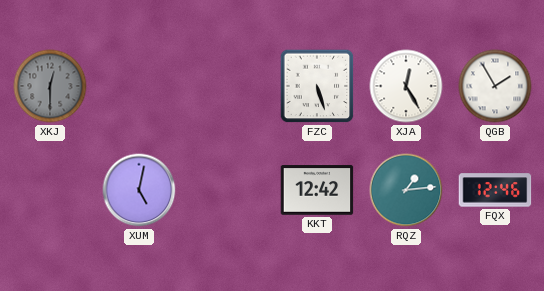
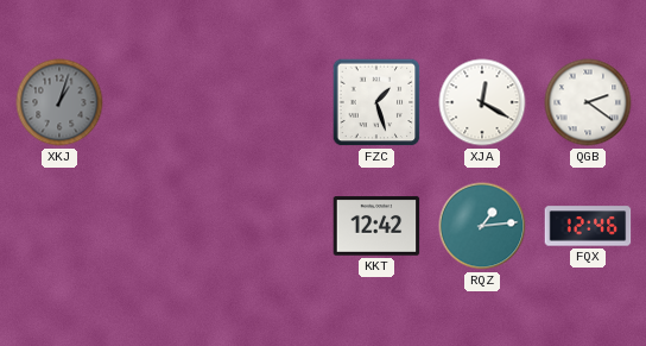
XKJ: 12:30 -> 1:03
FZC: 5:27 -> 1:27
XJA: 12:25 -> 12:20
QGB: 1:55 -> 2:21
XUM: 5:02 -> none
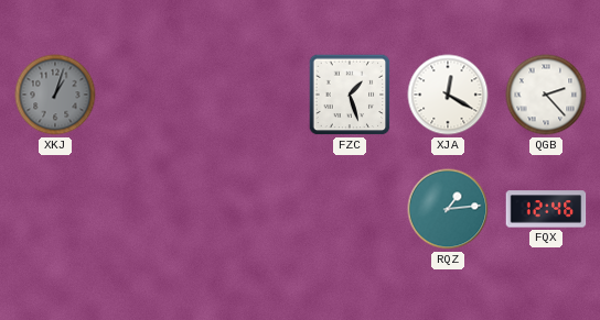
QGB: 2:21 -> 2:23
KKT: 12:42 -> none
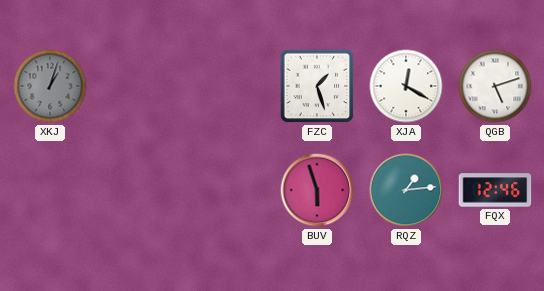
QGB: 2:23 -> 5:12
BUV: none -> 5:57
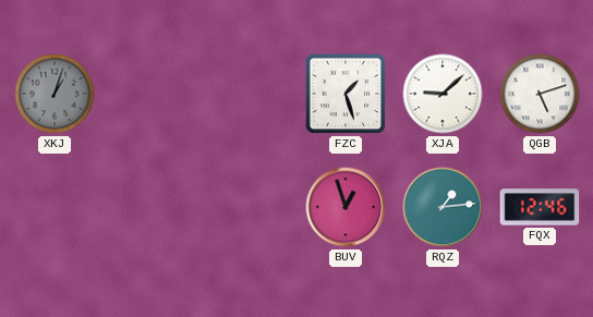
XJA: 12:20 -> 9:08
BUV: 5:57 -> 12:57
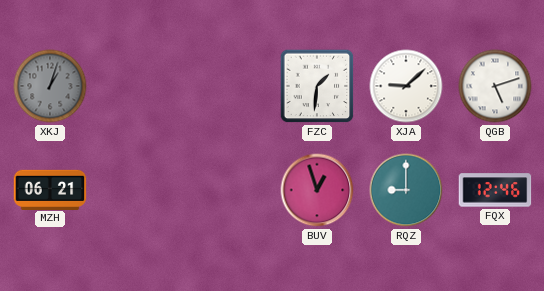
FZC: 1:27 -> 1:31
MZH: none -> 06:21
RQZ: 1:14 -> 9:00
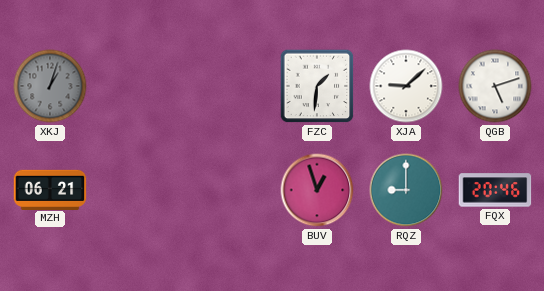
FQX: 12:46 -> 20:46
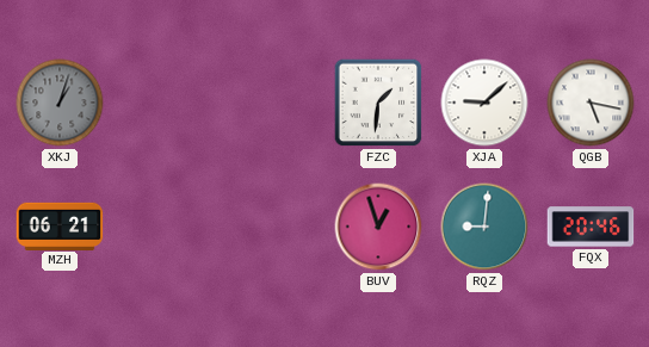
QGB: 5:12 -> 5:17
RQZ: 9:00 -> 9:01
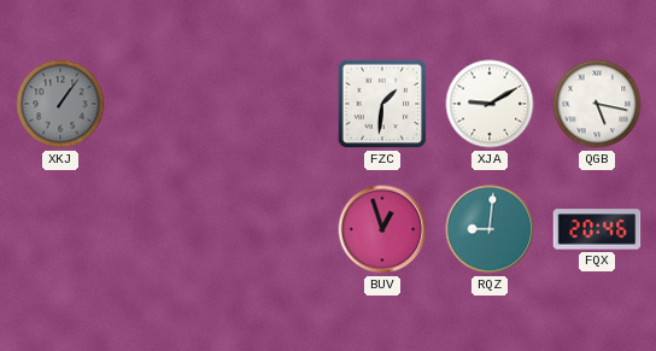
XKJ: 1:03 -> 1:06
XJA: 9:08 -> 9:10
MZH: 06:21 -> none
